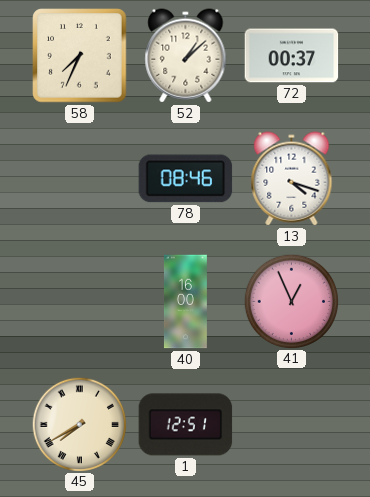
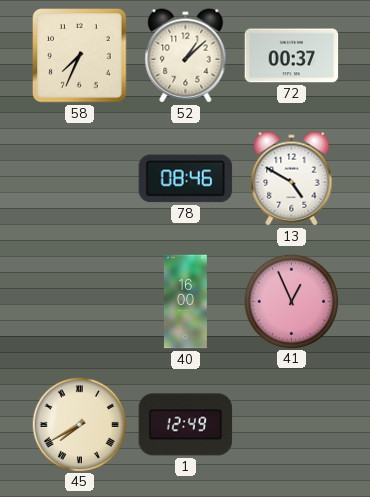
13: 4:18 -> 4:50
1: 12:51 -> 12:49
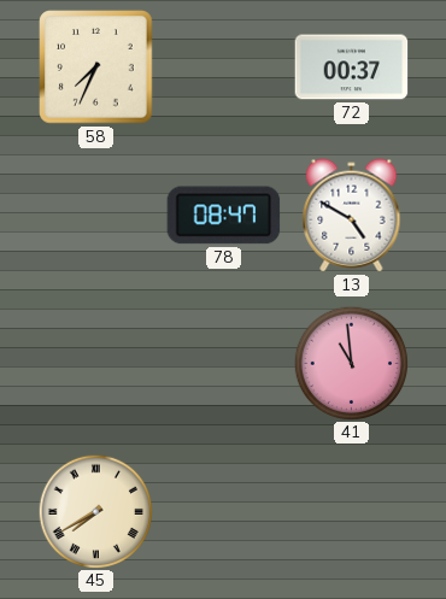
52: 1:08 -> none
78: 08:46 -> 08:47
40: 16:00 -> none
41: 12:56 -> 10:59
1: 12:49 -> none
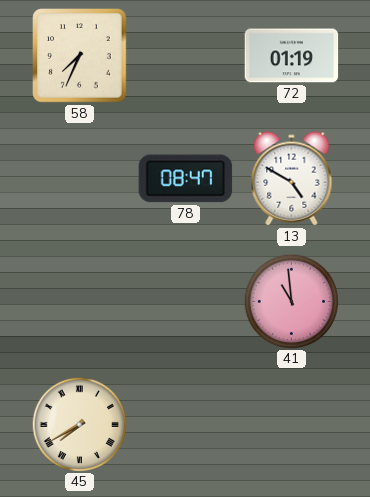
72: 00:37 -> 01:19
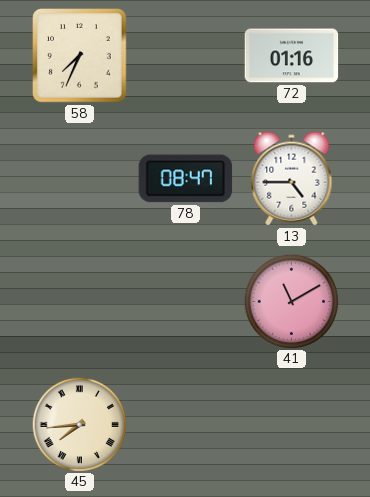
72: 01:19 -> 01:16
13: 4:50 -> 4:45
41: 10:59 -> 11:10
45: 7:40 -> 7:44
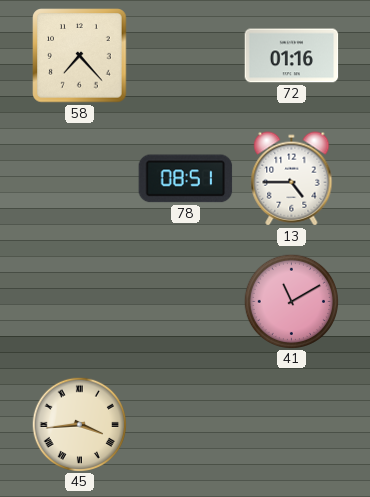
58: 7:34 -> 7:23
78: 08:47 -> 08:51
45: 7:44 -> 3:44
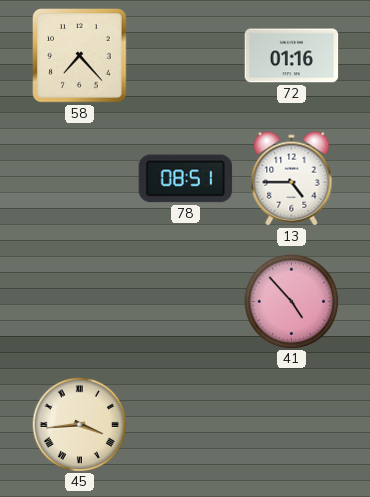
41: 11:10 -> 4:53
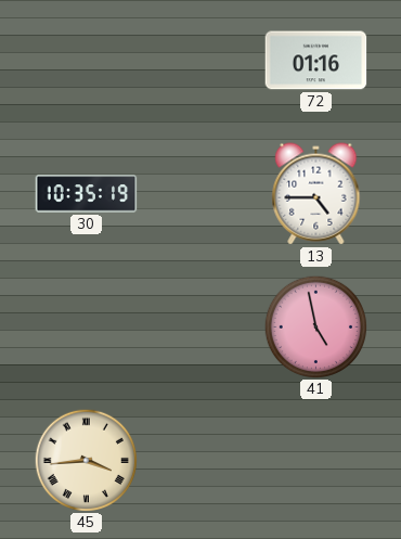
58: 7:23 -> none
30: none -> 10:35
78: 08:51 -> none
41: 4:53 -> 4:58
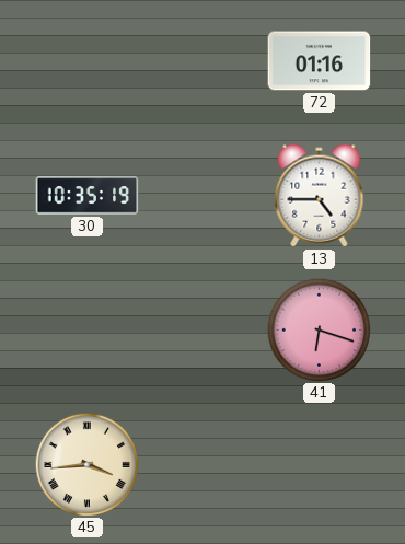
41: 4:58 -> 6:18
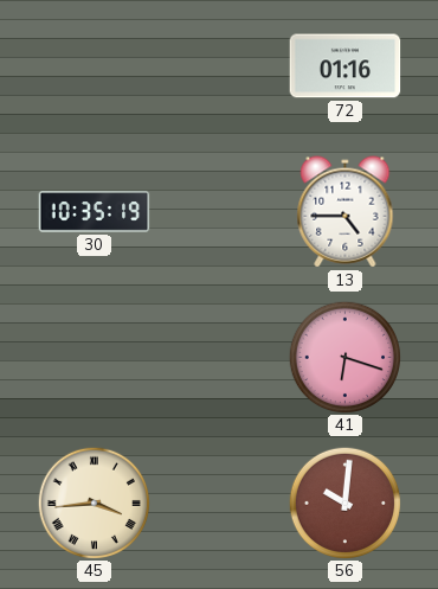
56: none -> 10:01
